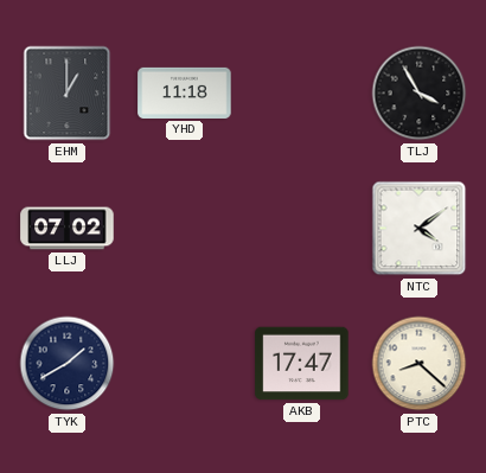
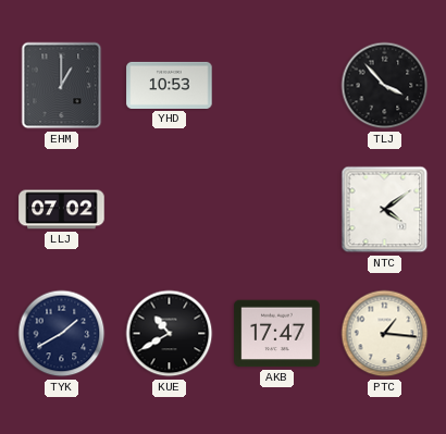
YHD: 11:18 -> 10:53
TLJ: 3:55 -> 3:53
KUE: none -> 10:40
PTC: 8:22 -> 1:16
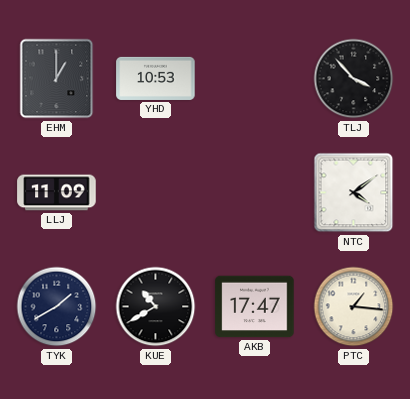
LLJ: 07:02 -> 11:09
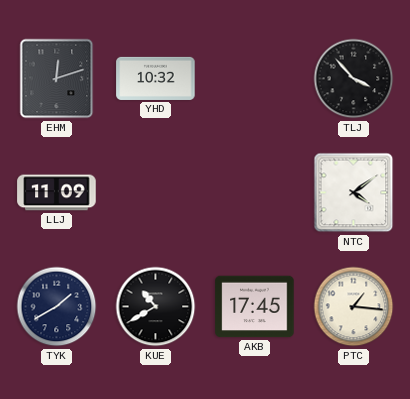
EHM: 1:00 -> 12:12
YHD: 10:53 -> 10:32
AKB: 17:47 -> 17:45
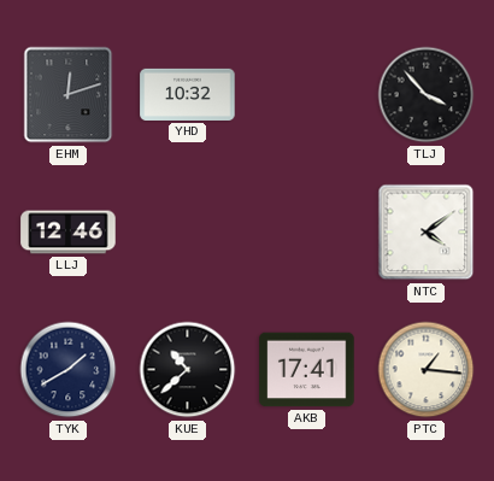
LLJ: 11:09 -> 12:46
KUE: 10:40 -> 10:38
AKB: 17:45 -> 17:41
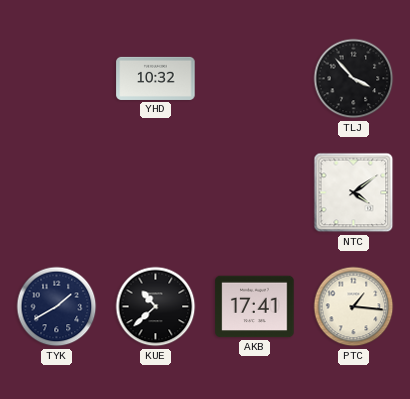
EHM: 12:12 -> none
LLJ: 12:46 -> none
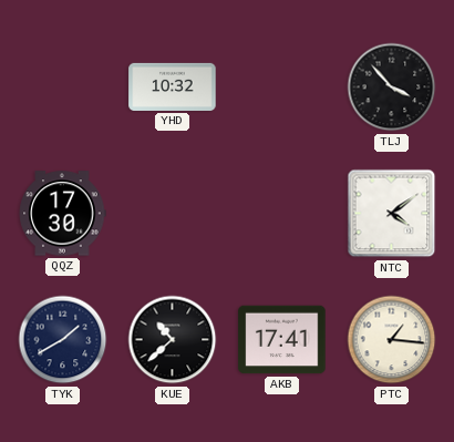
QQZ: none -> 17:30
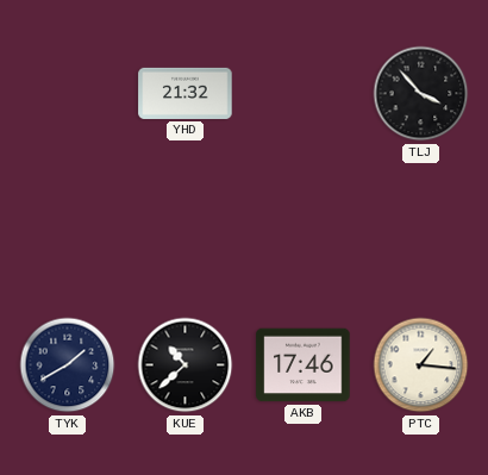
YHD: 10:32 -> 21:32
QQZ: 17:30 -> none
NTC: 4:09 -> none
AKB: 17:41 -> 17:46
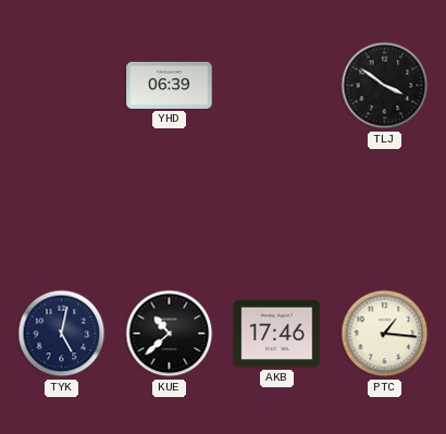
YHD: 21:32 -> 06:39
TLJ: 3:53 -> 3:51
TYK: 1:40 -> 5:02
